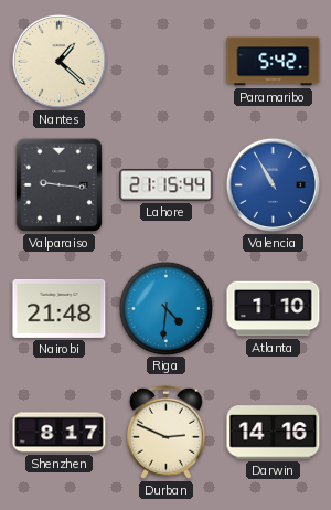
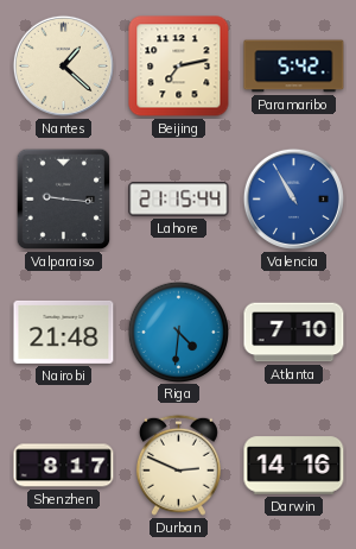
Beijing: none -> 7:13
Atlanta: 1:10 -> 7:10
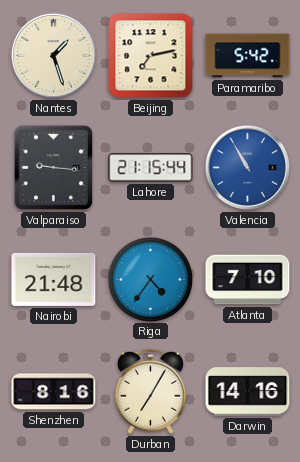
Nantes: 1:22 -> 1:27
Riga: 4:31 -> 4:36
Shenzhen: 8:17 -> 8:16
Durban: 2:49 -> 7:05
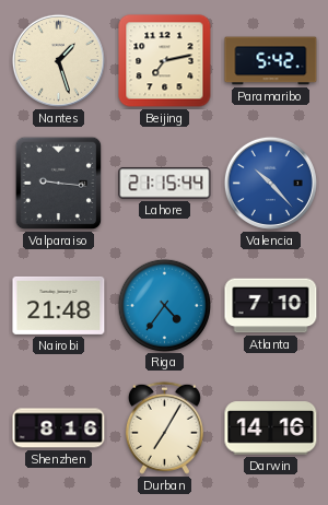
Valencia: 10:55 -> 10:23
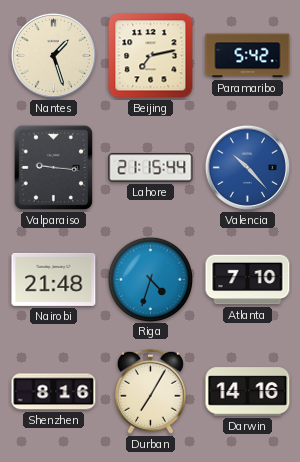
Riga: 4:36 -> 4:33
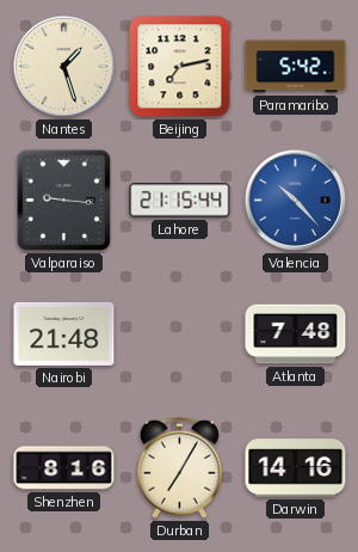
Riga: 4:33 -> none
Atlanta: 7:10 -> 7:48
